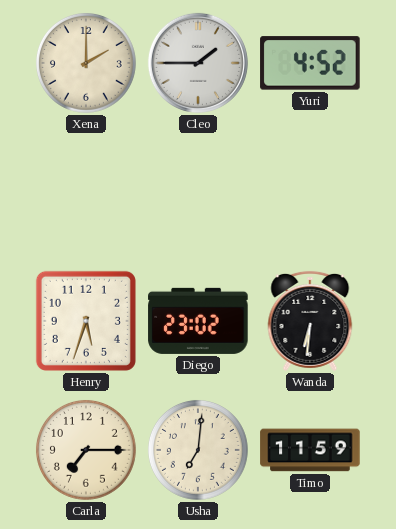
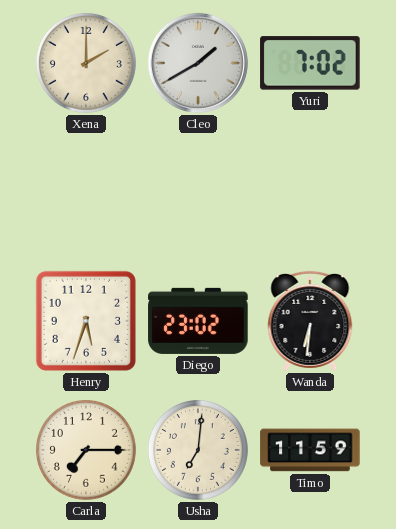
Cleo: 1:45 -> 1:40
Yuri: 4:52 -> 7:02
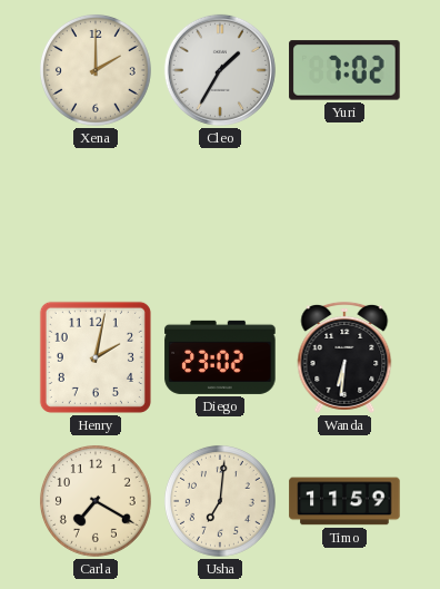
Cleo: 1:40 -> 1:35
Henry: 5:33 -> 2:02
Carla: 7:15 -> 7:20
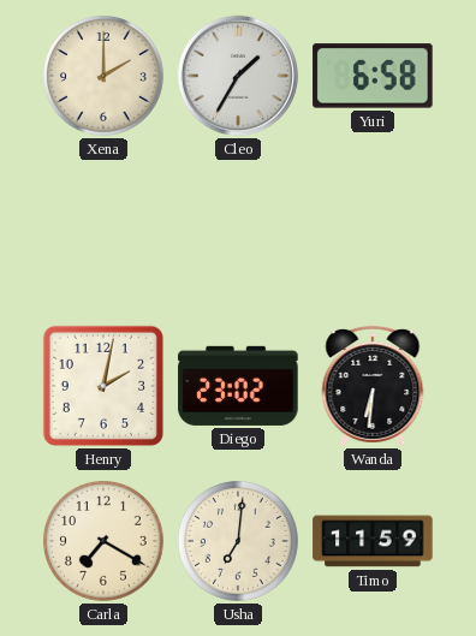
Yuri: 7:02 -> 6:58
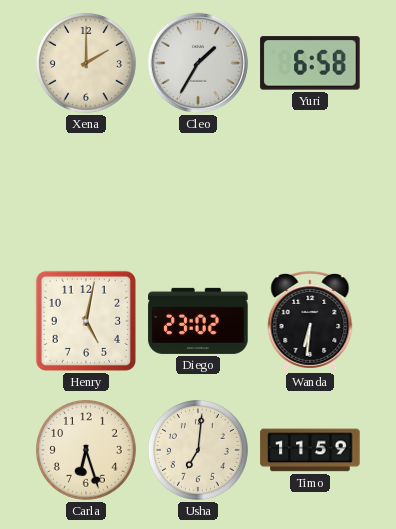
Henry: 2:02 -> 5:02
Carla: 7:20 -> 6:27
